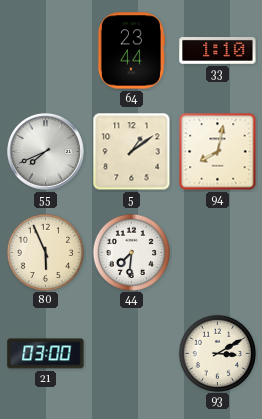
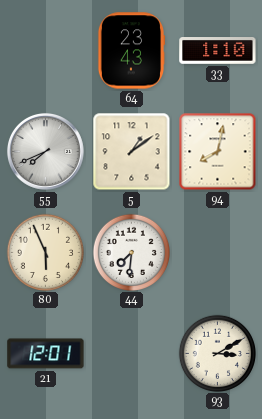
64: 23:44 -> 23:43
21: 03:00 -> 12:01
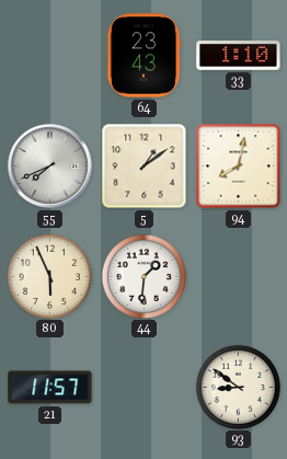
44: 7:31 -> 1:31
21: 12:01 -> 11:57
93: 3:10 -> 8:51
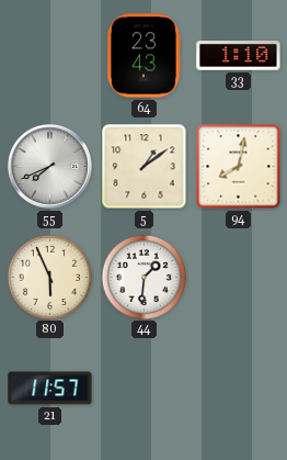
93: 8:51 -> none
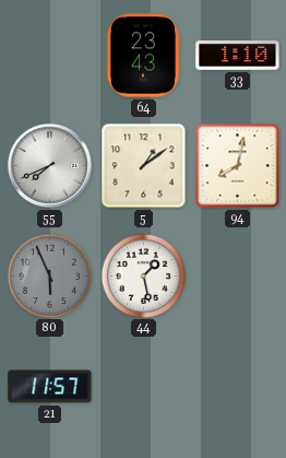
80 dial: cream -> grey
44: 1:31 -> 1:28
